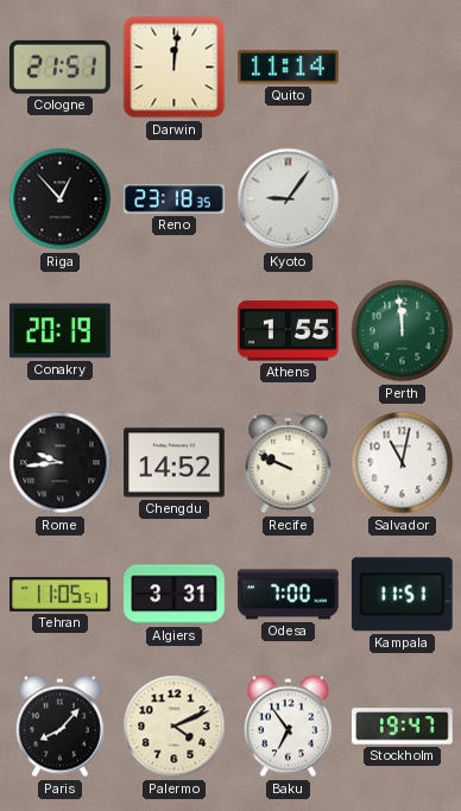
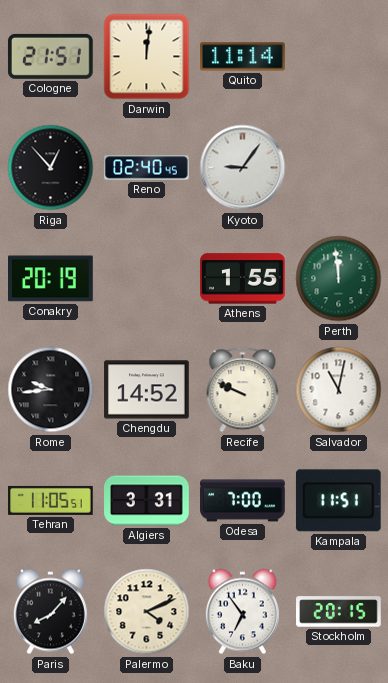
Reno: 23:18 -> 02:40
Stockholm: 19:47 -> 20:15
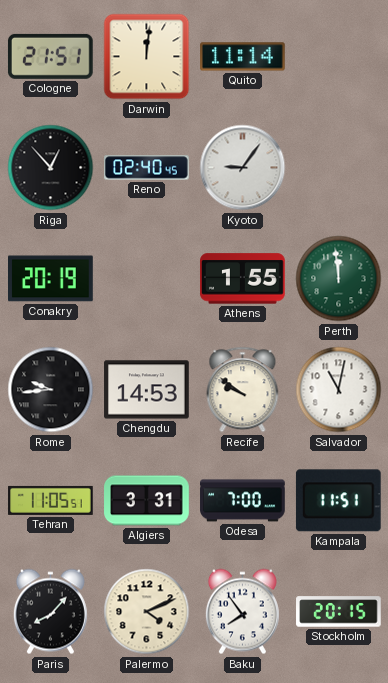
Chengdu: 14:52 -> 14:53
Recife: 9:49 -> 9:51
Baku: 6:54 -> 7:54
